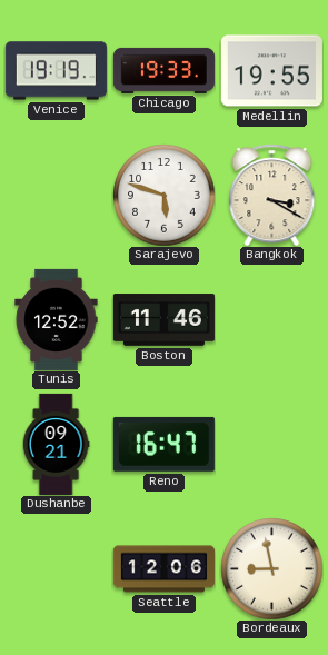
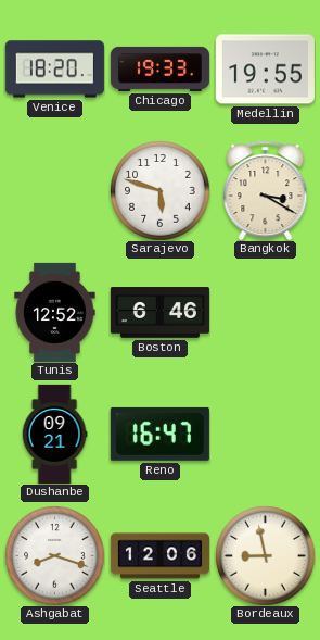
Venice: 19:19 -> 18:20
Boston: 11:46 -> 6:46
Ashgabat: none -> 8:18
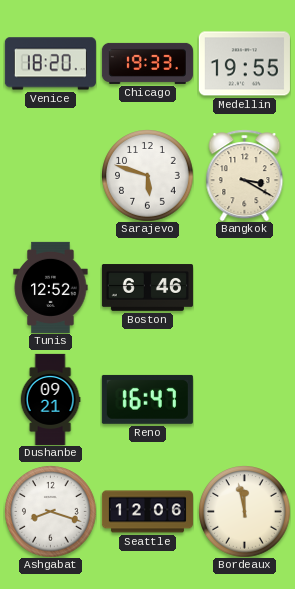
Bordeaux: 8:58 -> 11:58
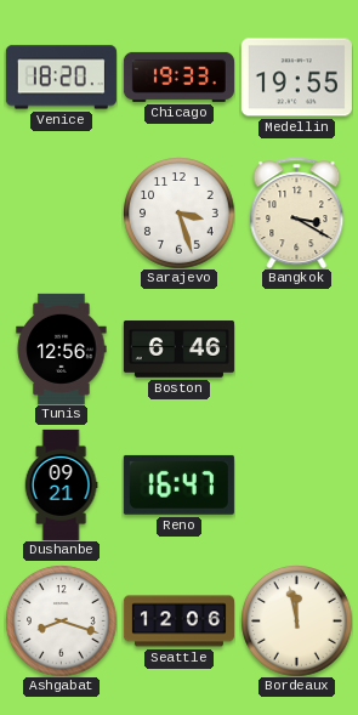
Sarajevo: 5:48 -> 3:27
Tunis: 12:52 -> 12:56
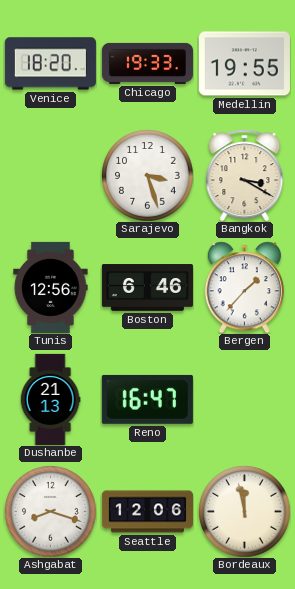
Bergen: none -> 1:37
Dushanbe: 09:21 -> 21:13
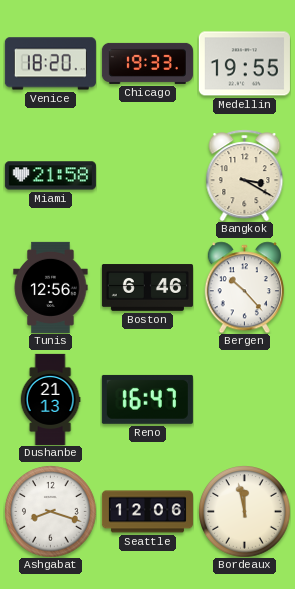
Miami: none -> 21:58
Sarajevo: 3:27 -> none
Bergen: 1:37 -> 10:23
